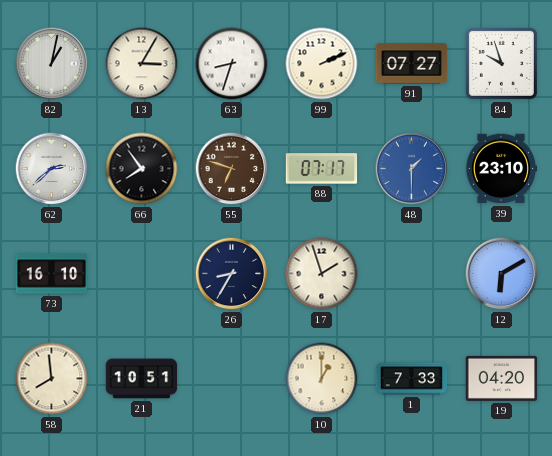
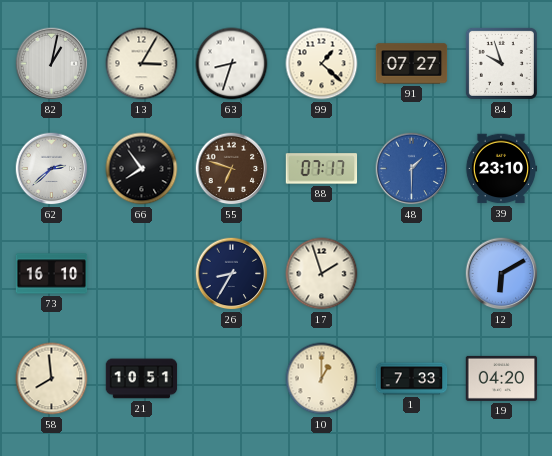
99: 2:11 -> 1:22
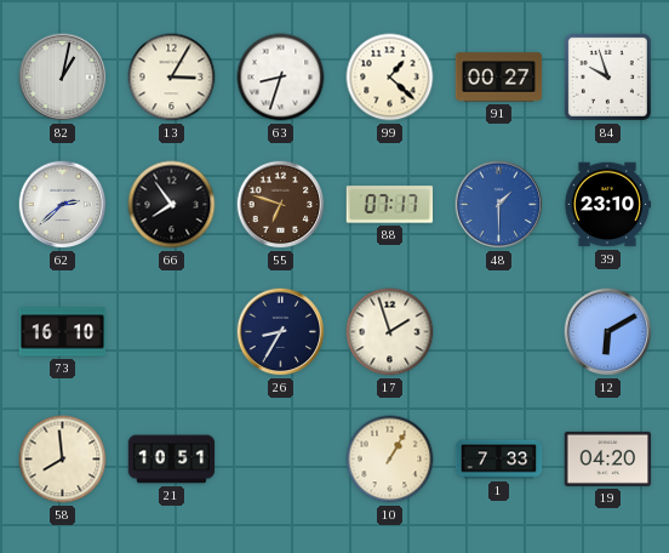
91: 07:27 -> 00:27
10: 1:00 -> 1:05
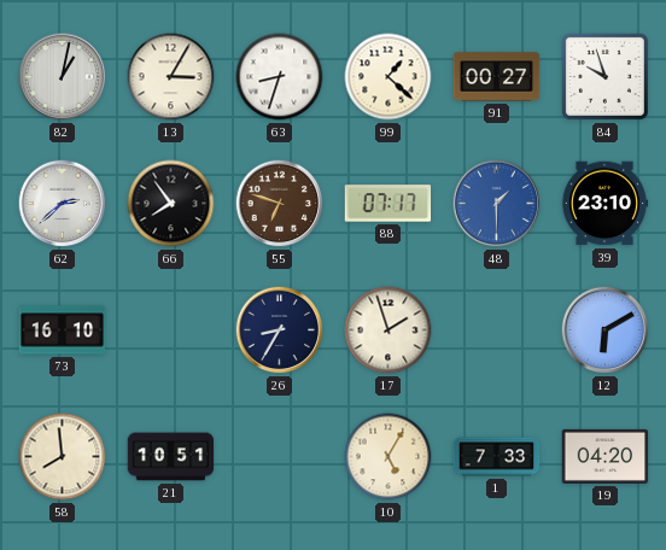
10: 1:05 -> 5:05
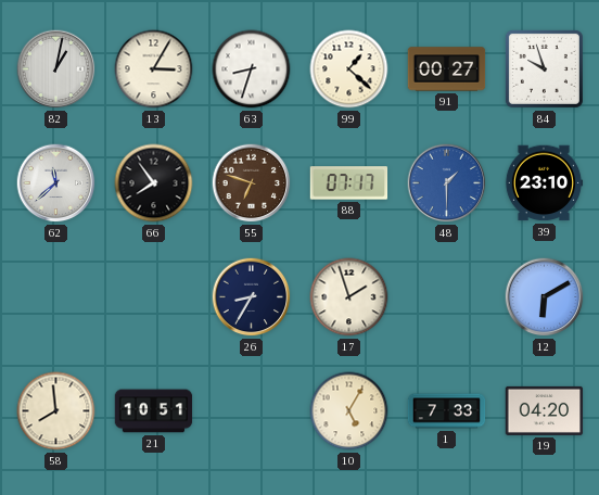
62: 2:38 -> 11:38
73: 16:10 -> none
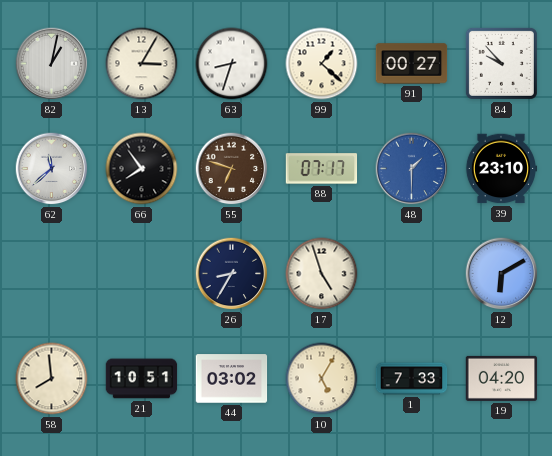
84: 9:57 -> 9:53
17: 1:57 -> 4:57
44: none -> 03:02
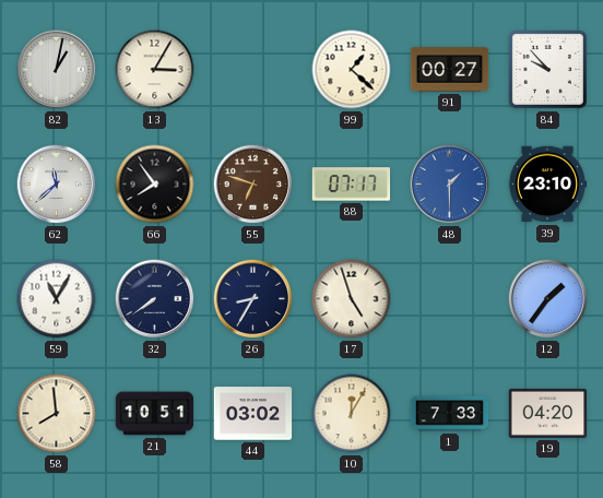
63: 8:33 -> none
59: none -> 11:05
32: none -> 7:39
12: 6:10 -> 1:36
10: 5:05 -> 12:05
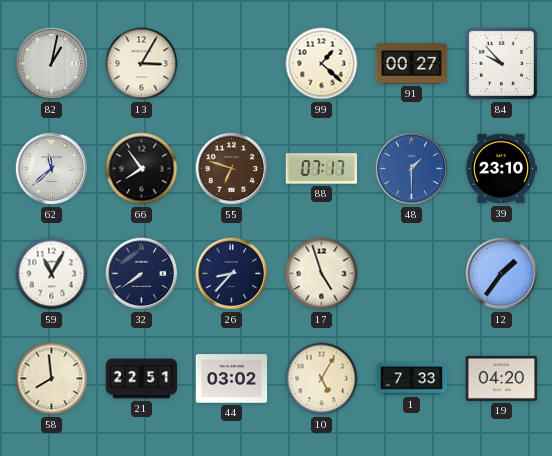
26: 8:35 -> 8:37
21: 10:51 -> 22:51
10: 12:05 -> 5:05
